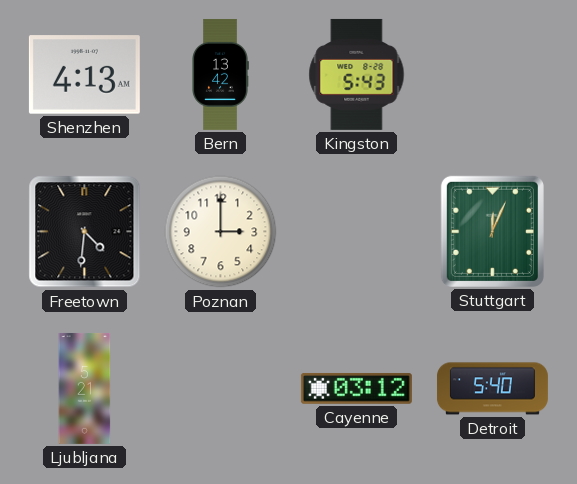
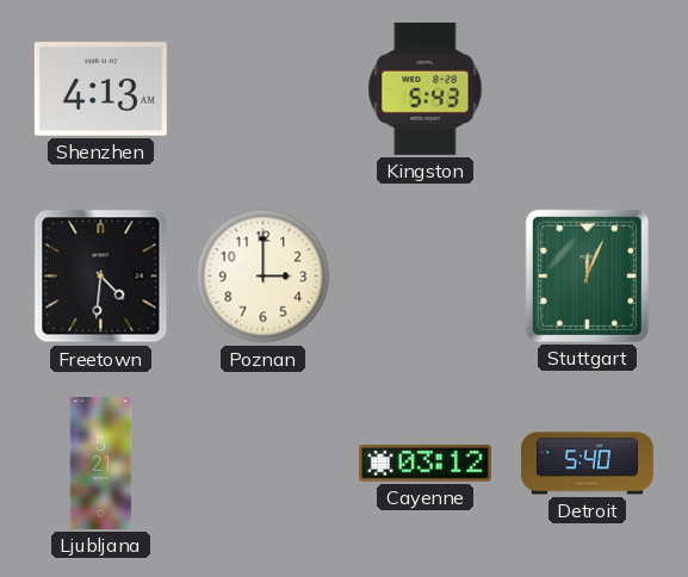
Bern: 13:42 -> none
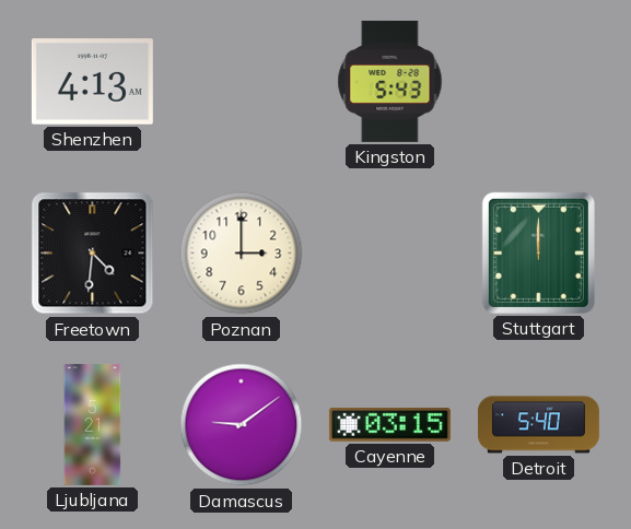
Stuttgart: 12:04 -> 12:00
Damascus: none -> 9:09
Cayenne: 03:12 -> 03:15
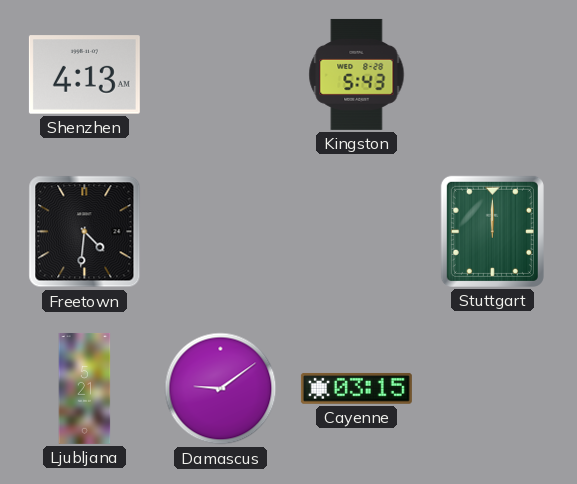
Poznan: 3:00 -> none
Detroit: 5:40 -> none
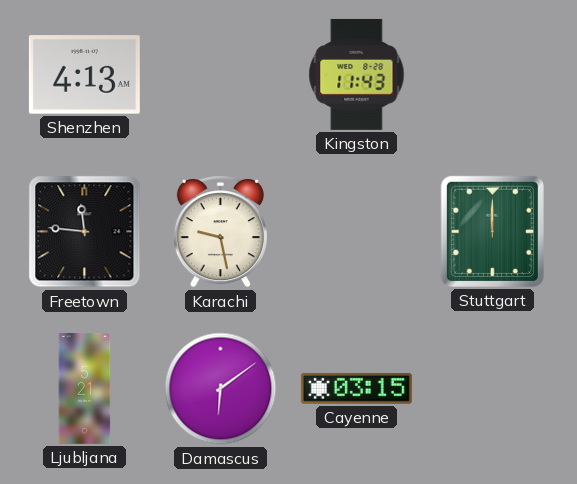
Kingston: 5:43 -> 11:43
Freetown: 4:31 -> 11:46
Karachi: none -> 9:28
Damascus: 9:09 -> 6:09
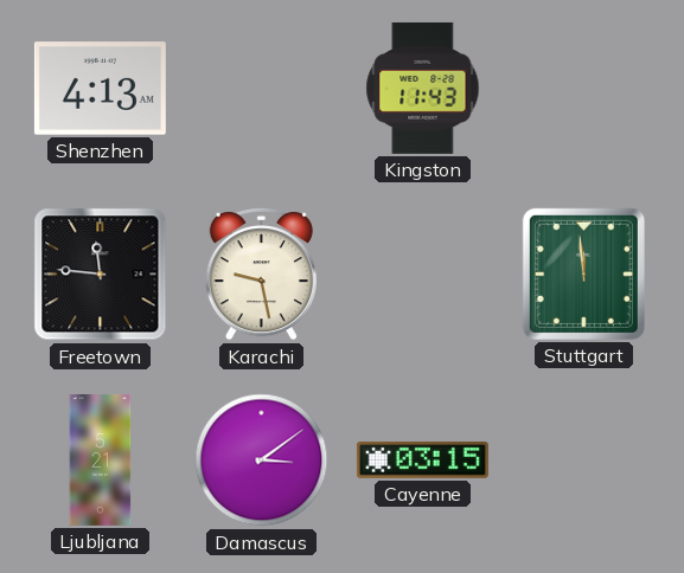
Stuttgart: 12:00 -> 11:59
Damascus: 6:09 -> 3:09
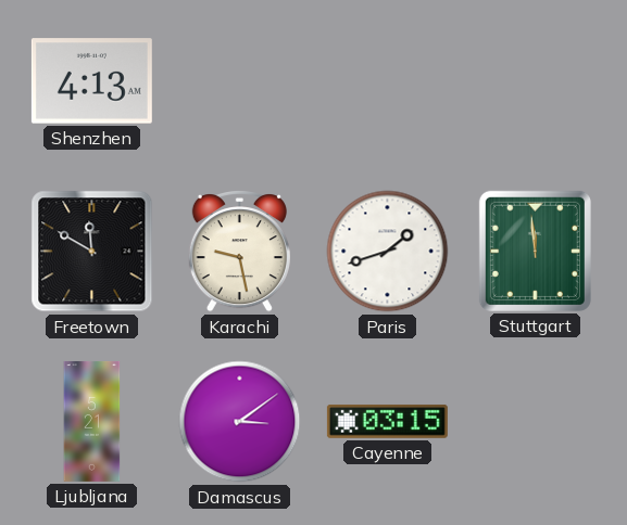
Kingston: 11:43 -> none
Freetown: 11:46 -> 11:50
Paris: none -> 1:42
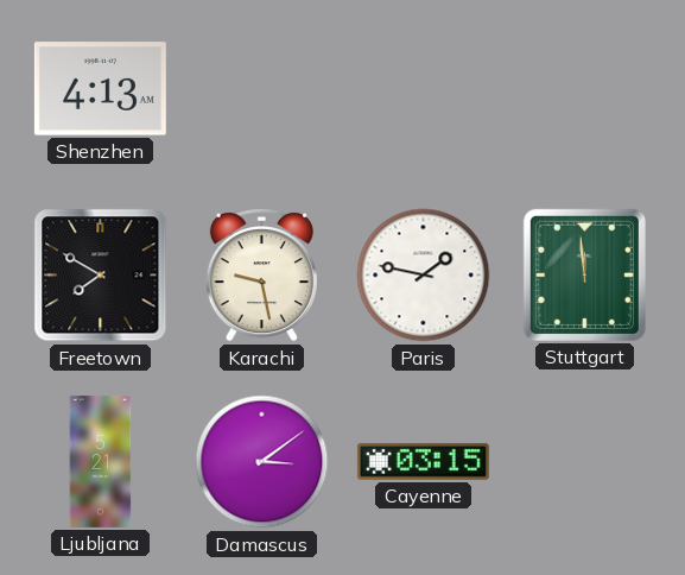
Freetown: 11:50 -> 7:50
Paris: 1:42 -> 1:47
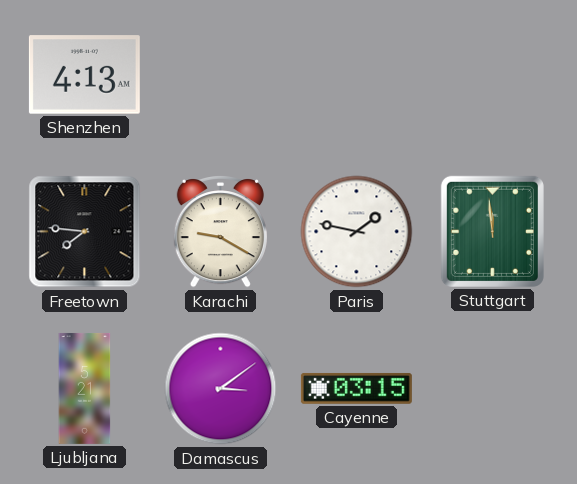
Freetown: 7:50 -> 7:46
Karachi: 9:28 -> 9:20
